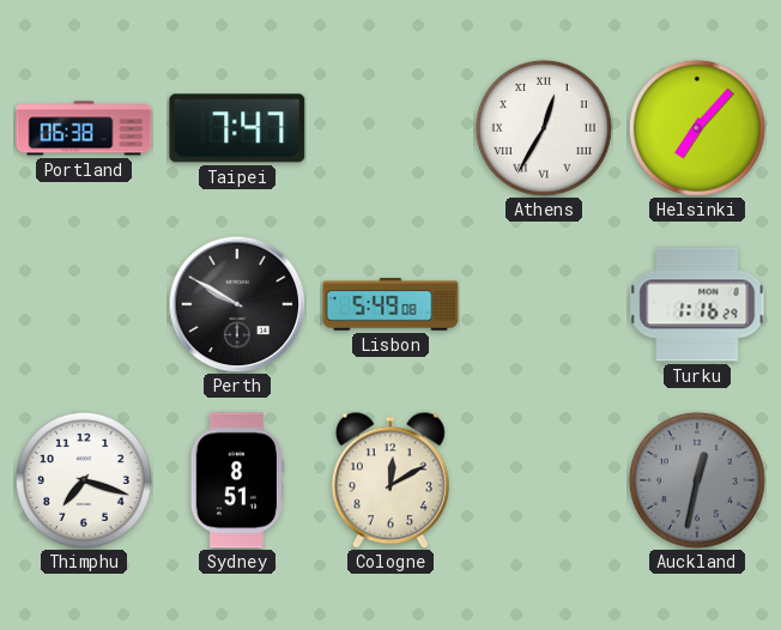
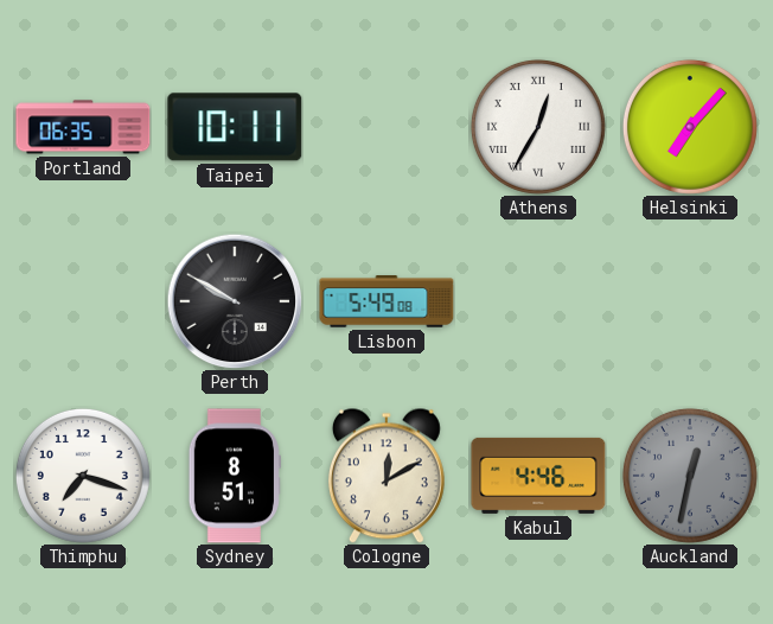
Portland: 06:38 -> 06:35
Taipei: 7:47 -> 10:11
Turku: 1:16 -> none
Kabul: none -> 4:46
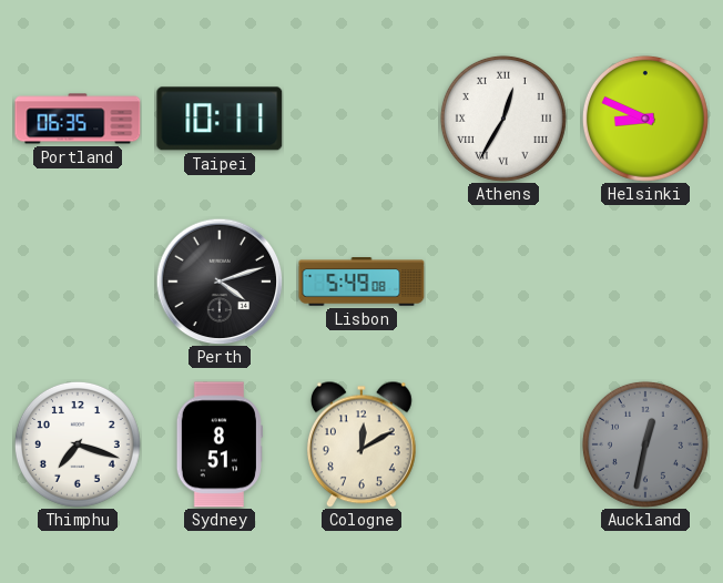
Helsinki: 7:07 -> 8:49
Perth: 9:50 -> 4:12
Kabul: 4:46 -> none
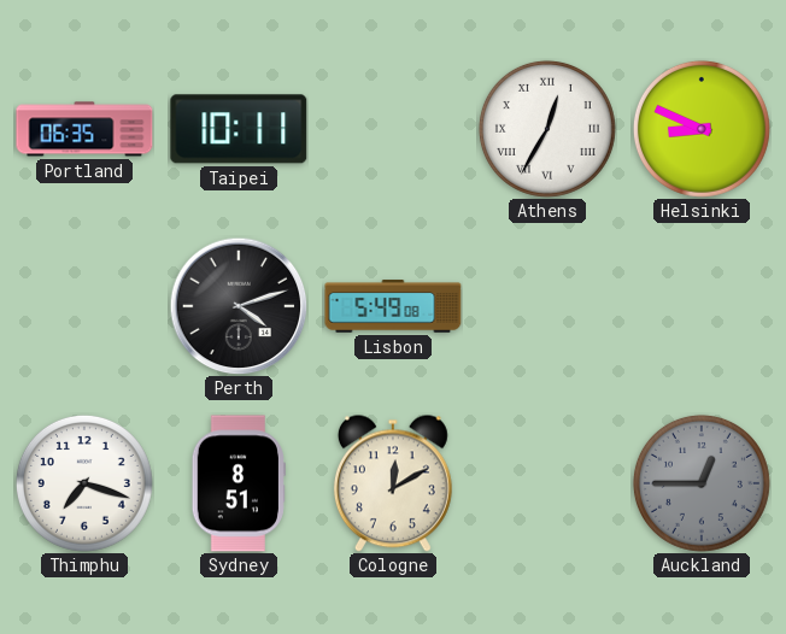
Auckland: 12:32 -> 12:45
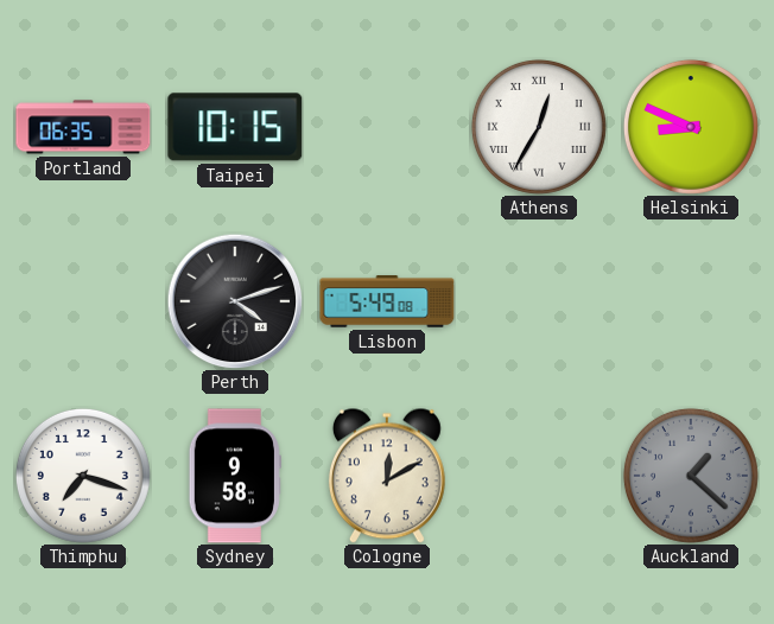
Taipei: 10:11 -> 10:15
Sydney: 8:51 -> 9:58
Auckland: 12:45 -> 1:22
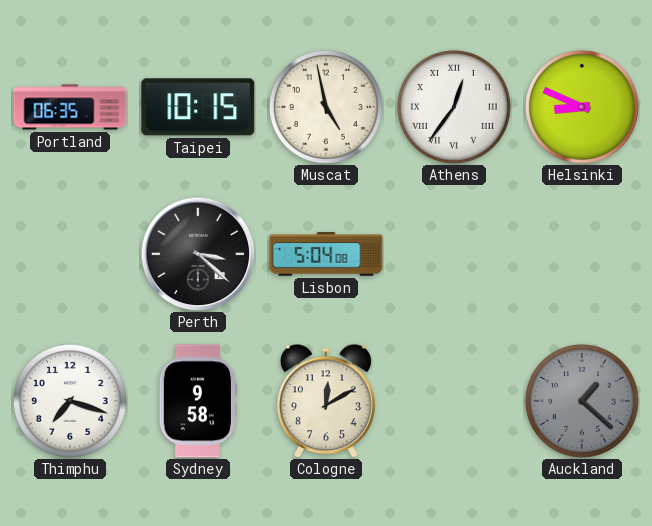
Muscat: none -> 4:58
Athens: 12:35 -> 12:36
Perth: 4:12 -> 3:22
Lisbon: 5:49 -> 5:04
